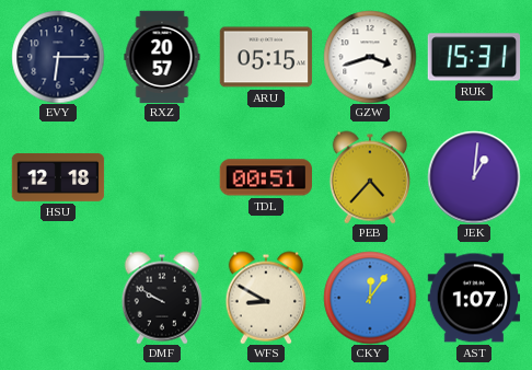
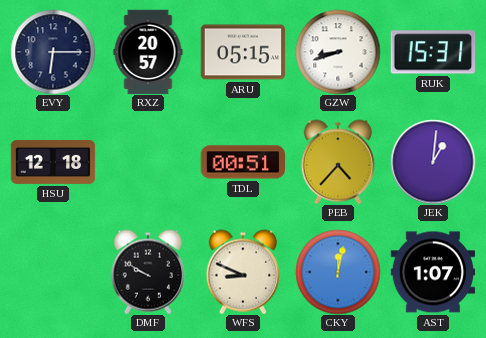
GZW: 3:42 -> 8:42
WFS: 8:50 -> 8:49
CKY: 12:06 -> 12:02
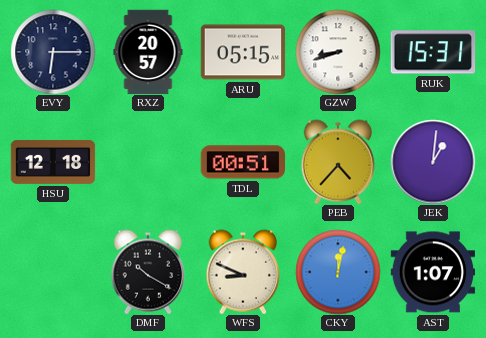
DMF: 9:50 -> 10:20
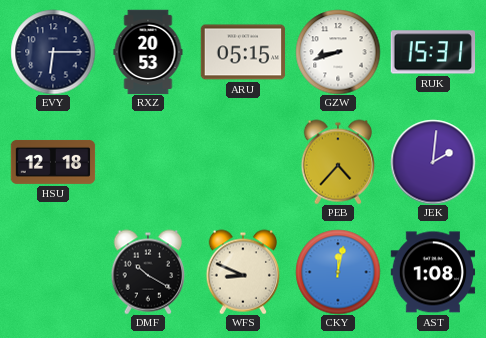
RXZ: 20:57 -> 20:53
TDL: 00:51 -> none
JEK: 1:01 -> 2:01
AST: 1:07 -> 1:08
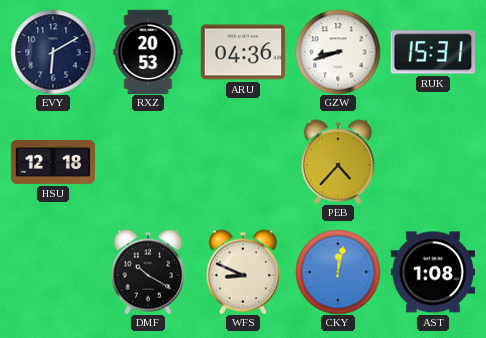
EVY: 6:15 -> 6:10
ARU: 05:15 -> 04:36
JEK: 2:01 -> none
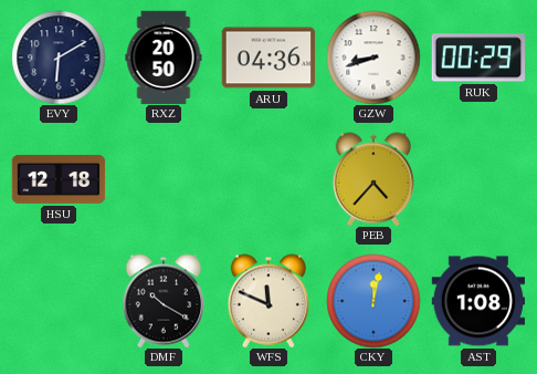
RXZ: 20:53 -> 20:50
RUK: 15:31 -> 00:29
WFS: 8:49 -> 11:49
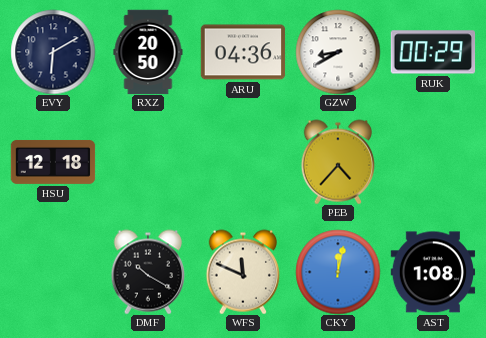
GZW: 8:42 -> 8:40
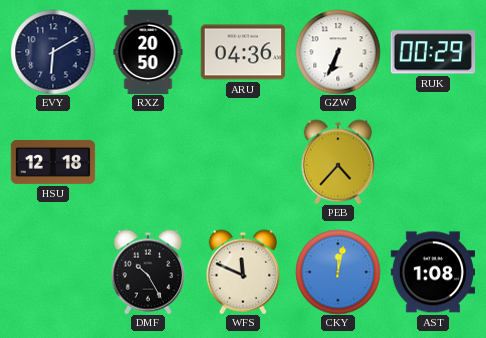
GZW: 8:40 -> 6:34
DMF: 10:20 -> 10:25
